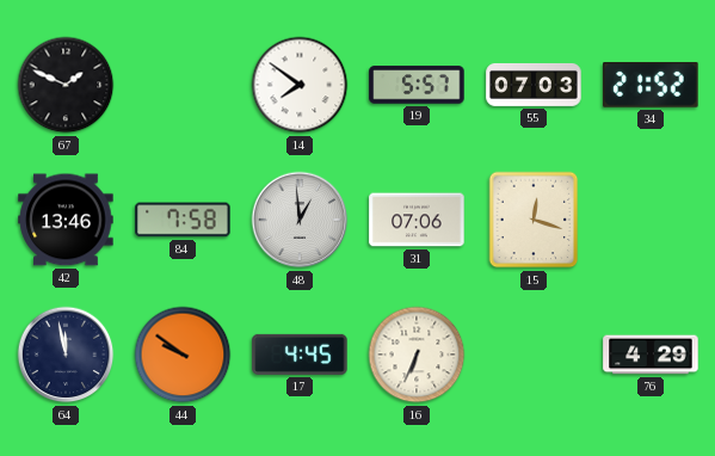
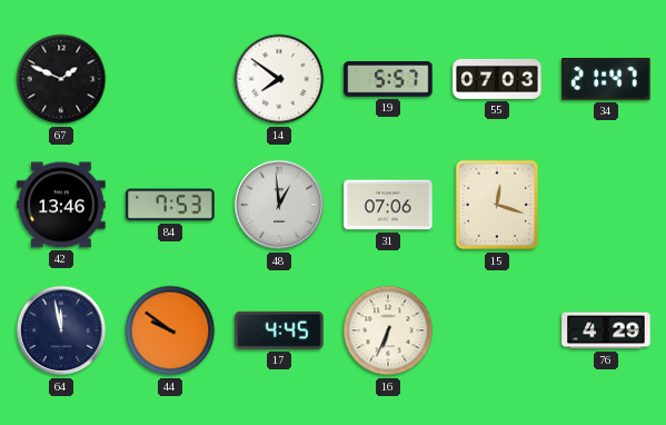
34: 21:52 -> 21:47
84: 7:58 -> 7:53
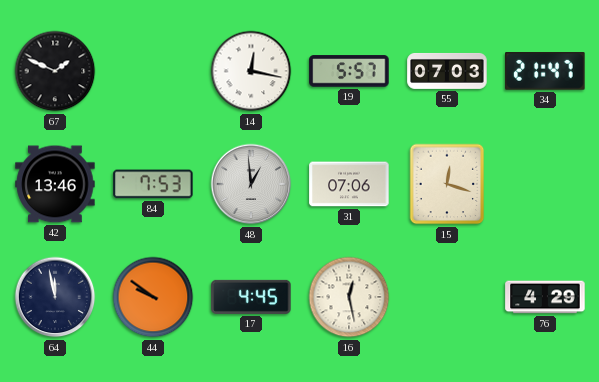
14: 7:51 -> 12:17
16: 6:34 -> 12:28
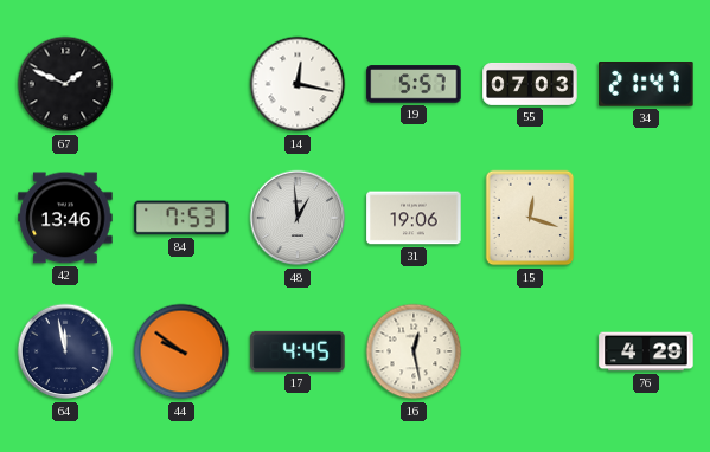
31: 07:06 -> 19:06
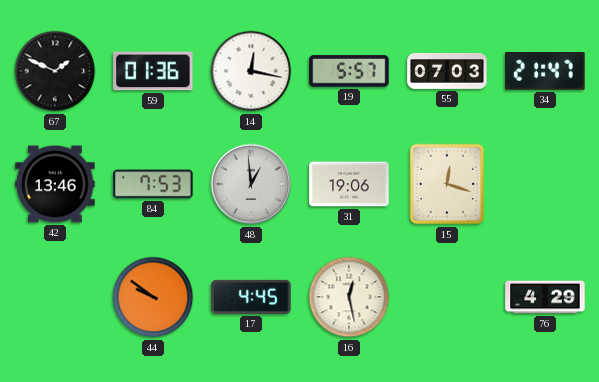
59: none -> 01:36
64: 11:58 -> none
